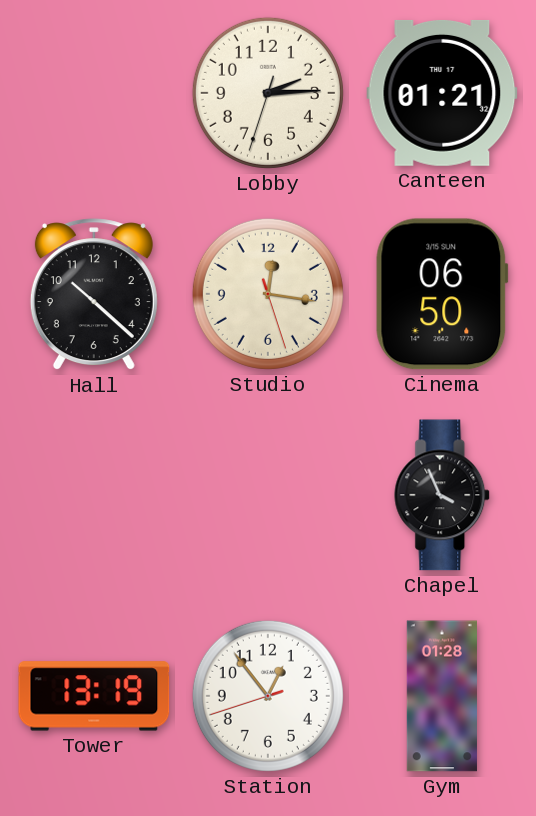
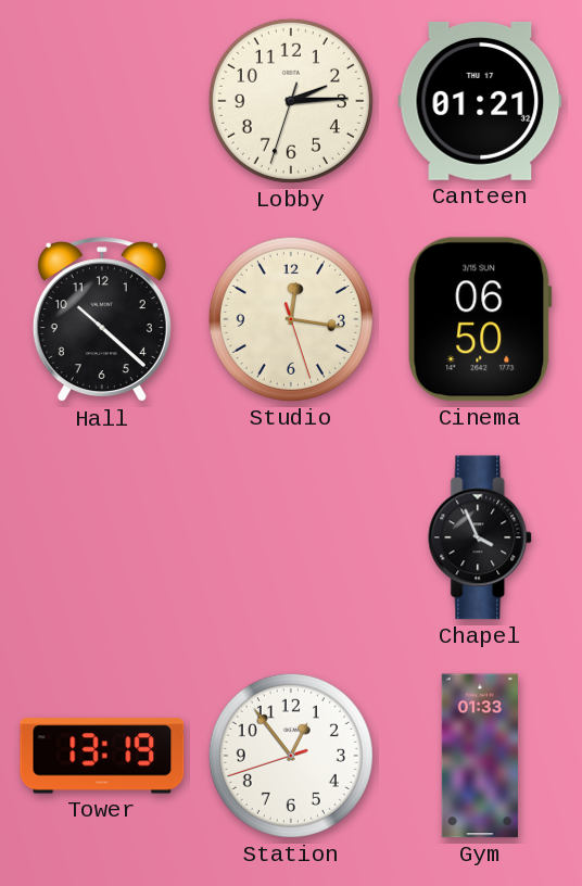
Gym: 01:28 -> 01:33
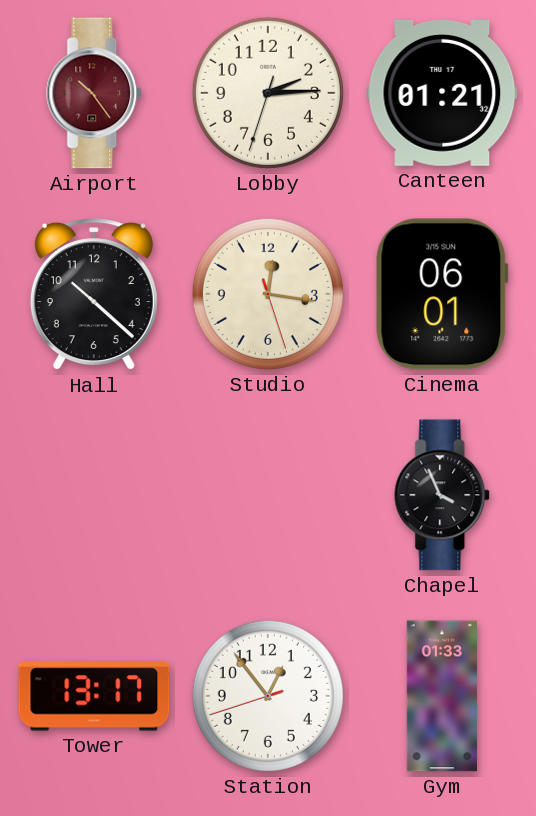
Airport: none -> 10:24
Cinema: 06:50 -> 06:01
Tower: 13:19 -> 13:17
